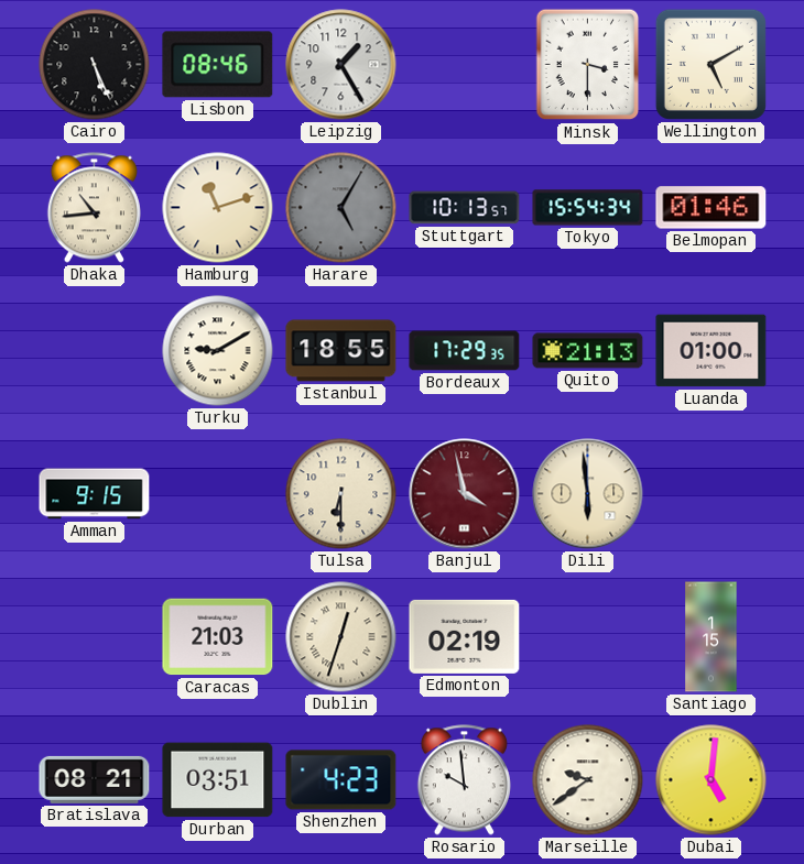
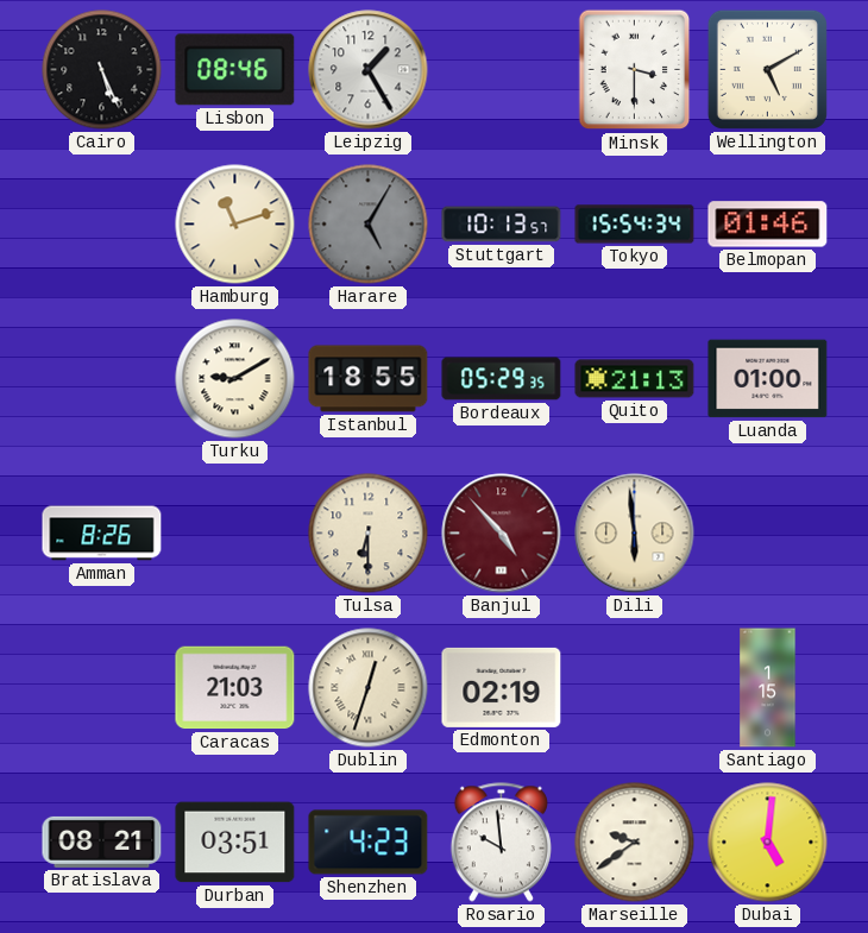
Dhaka: 10:44 -> none
Bordeaux: 17:29 -> 05:29
Amman: 9:15 -> 8:26
Banjul: 3:58 -> 4:53
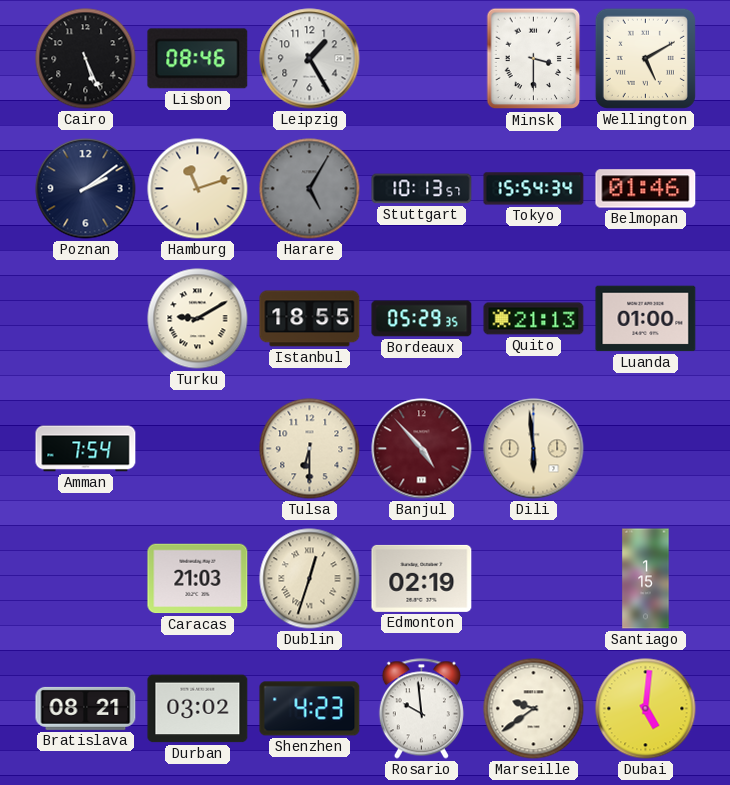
Poznan: none -> 2:09
Amman: 8:26 -> 7:54
Durban: 03:51 -> 03:02
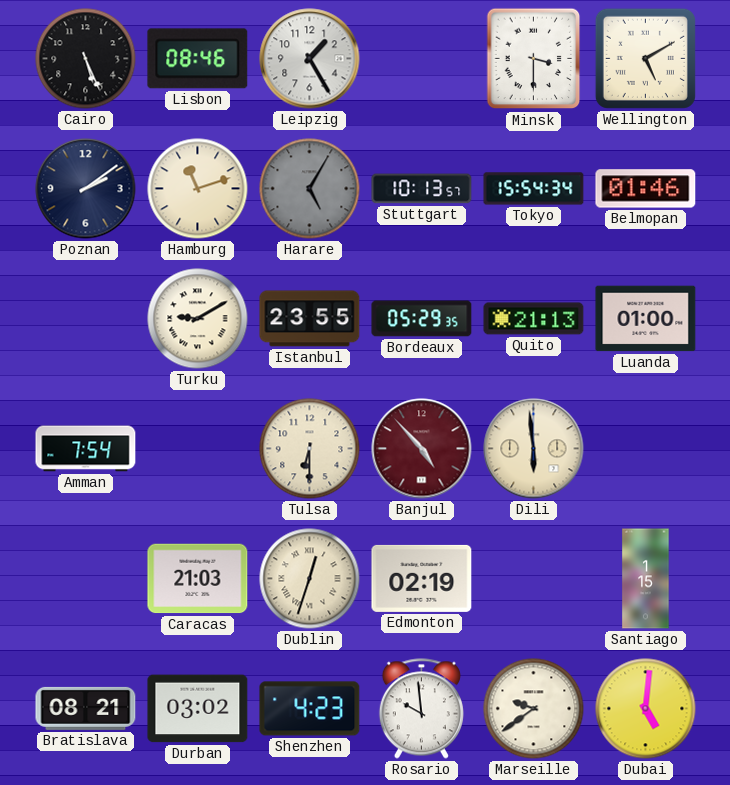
Istanbul: 18:55 -> 23:55
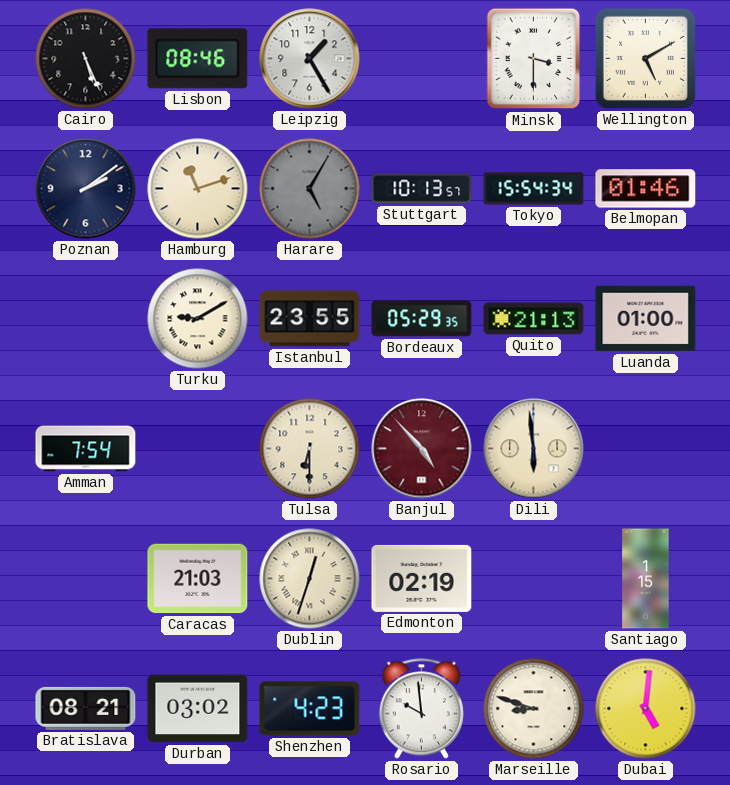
Marseille: 9:39 -> 8:48
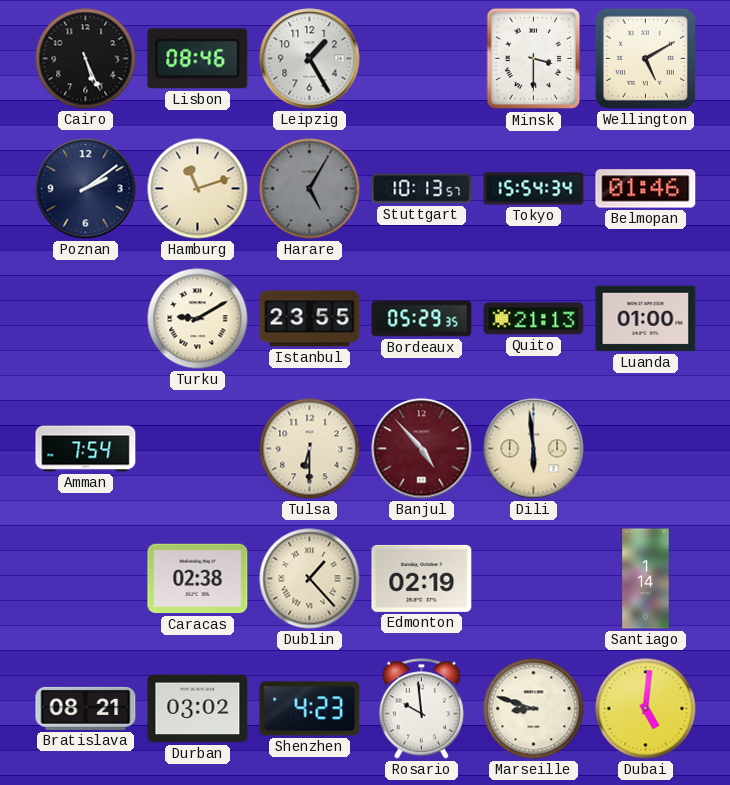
Caracas: 21:03 -> 02:38
Dublin: 12:33 -> 1:23
Santiago: 1:15 -> 1:14
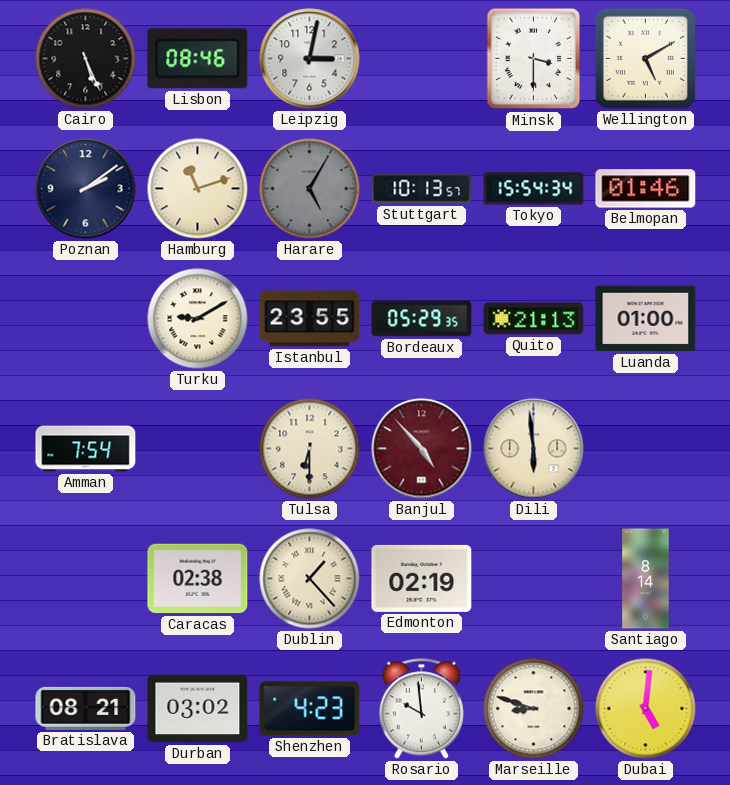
Leipzig: 1:25 -> 3:02
Santiago: 1:14 -> 8:14
